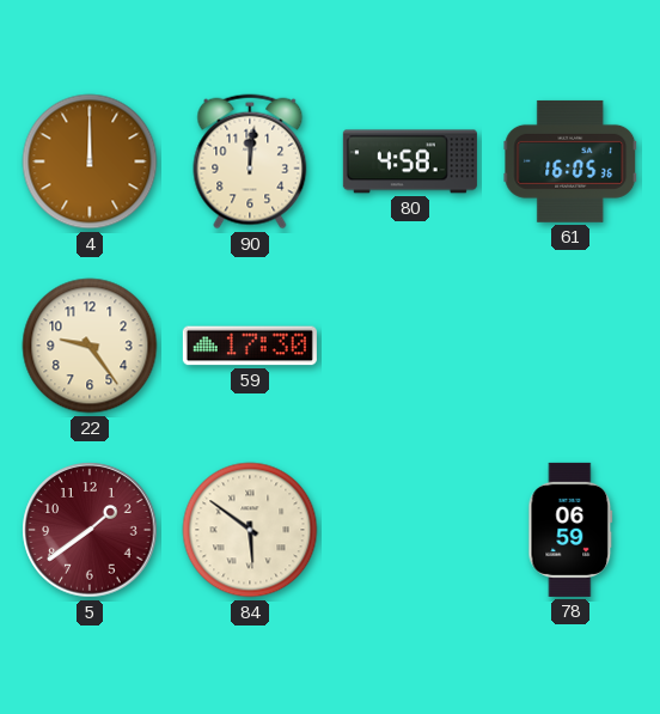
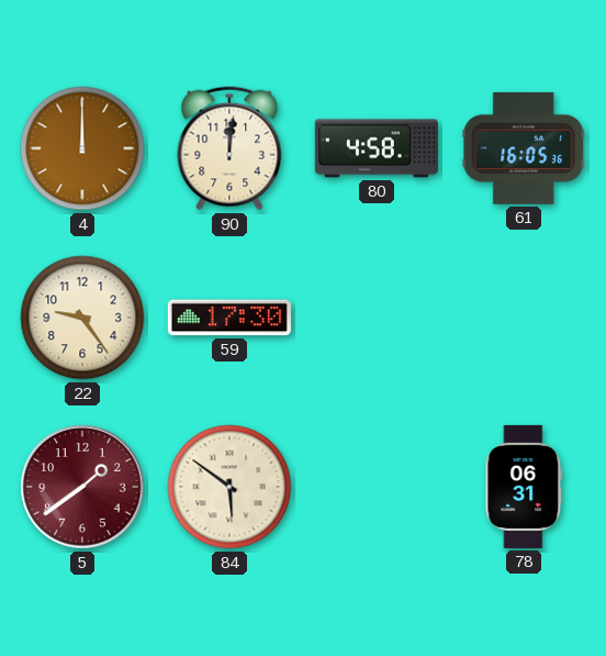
78: 06:59 -> 06:31
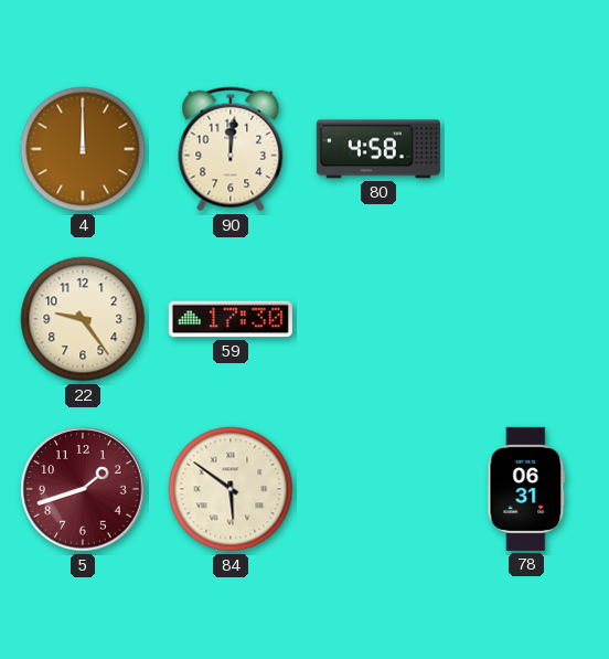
61: 16:05 -> none
5: 1:39 -> 1:42
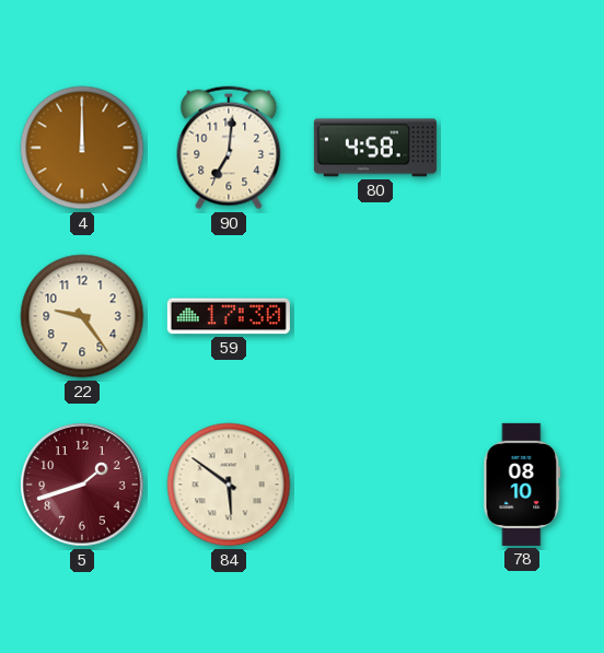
90: 12:01 -> 7:01
78: 06:31 -> 08:10
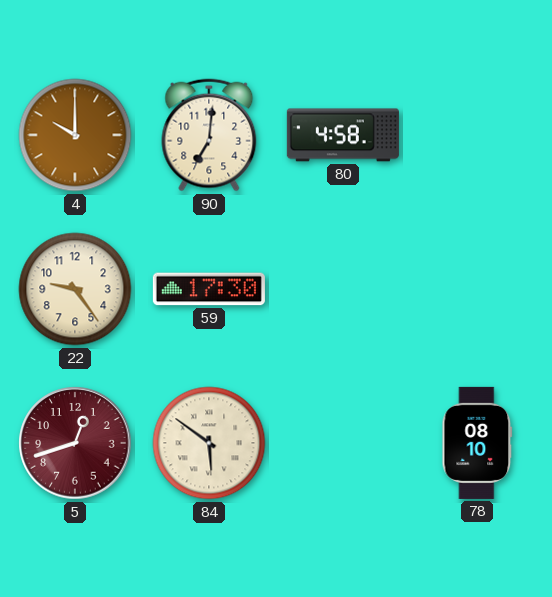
4: 12:00 -> 10:00
5: 1:42 -> 12:42
